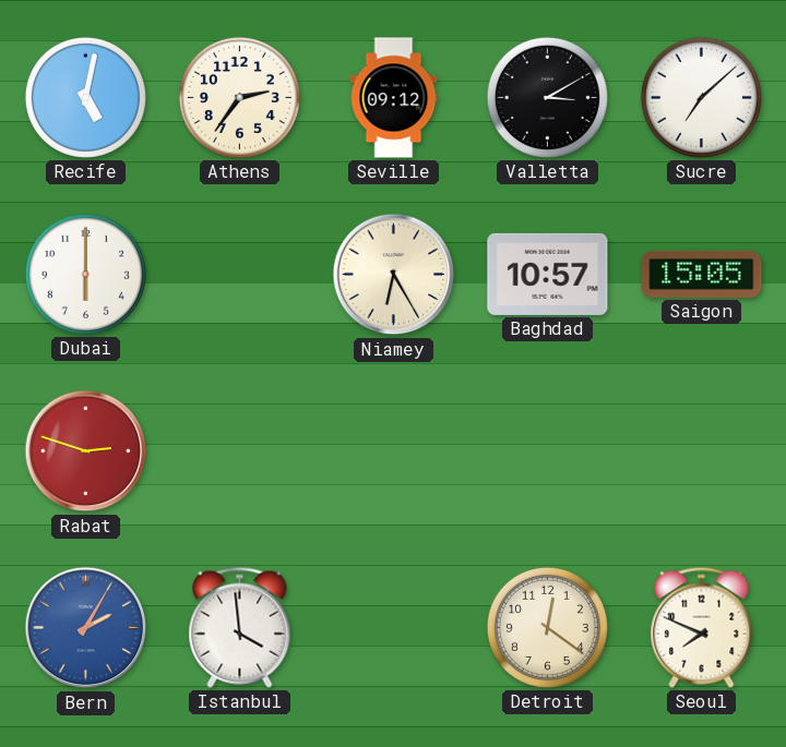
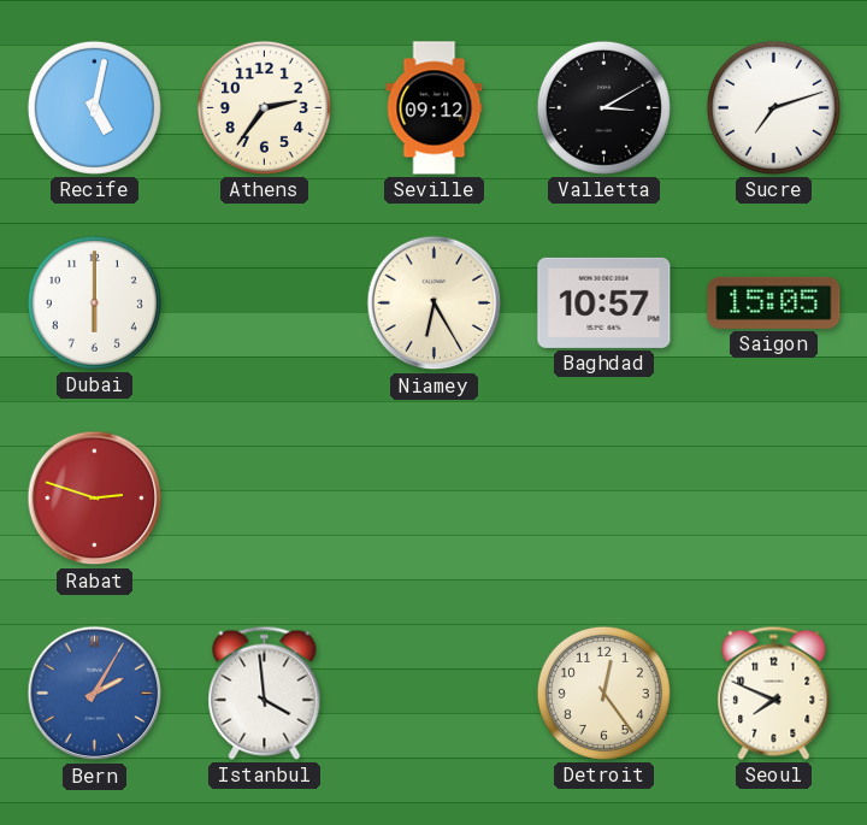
Sucre: 7:08 -> 7:12
Detroit: 12:21 -> 12:24
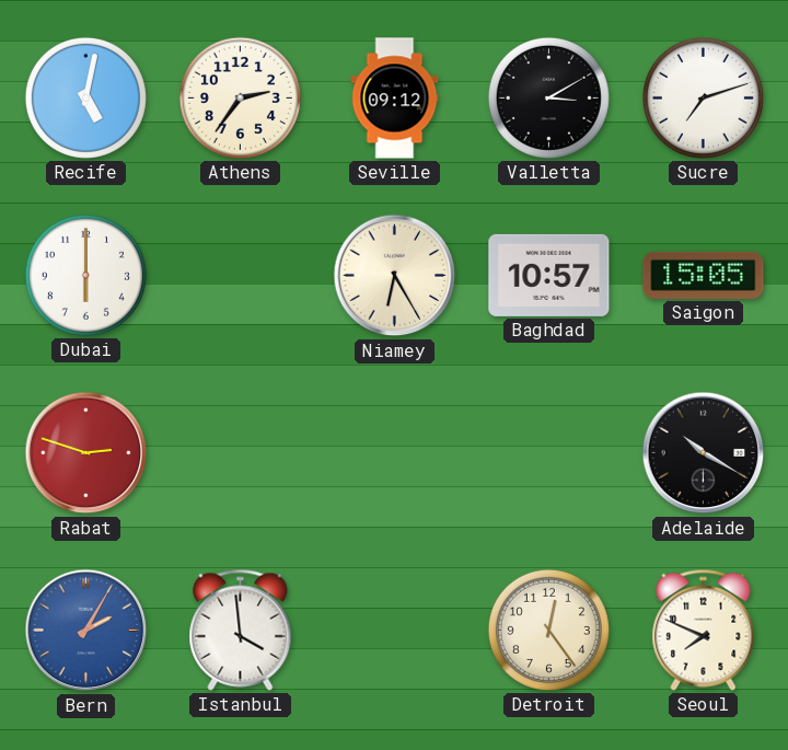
Adelaide: none -> 10:20
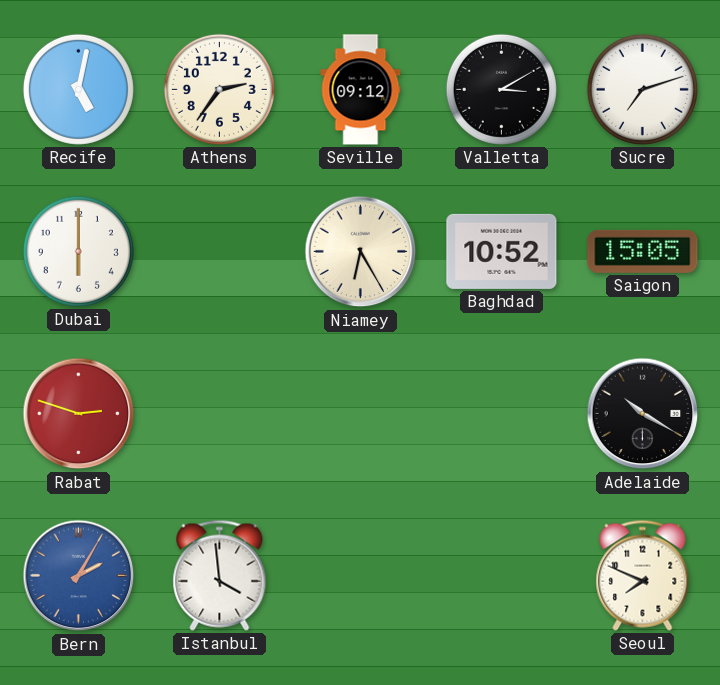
Baghdad: 10:57 -> 10:52
Detroit: 12:24 -> none
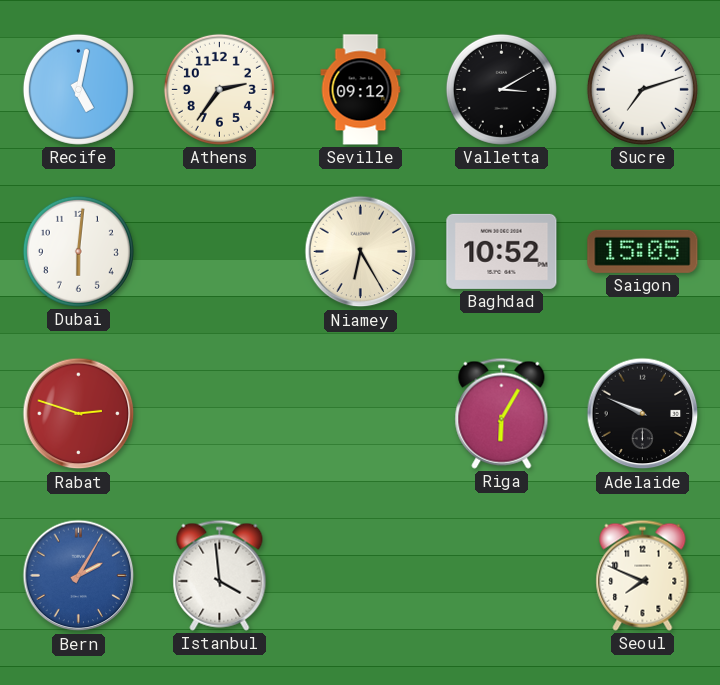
Dubai: 6:00 -> 6:01
Riga: none -> 6:05
Adelaide: 10:20 -> 9:49
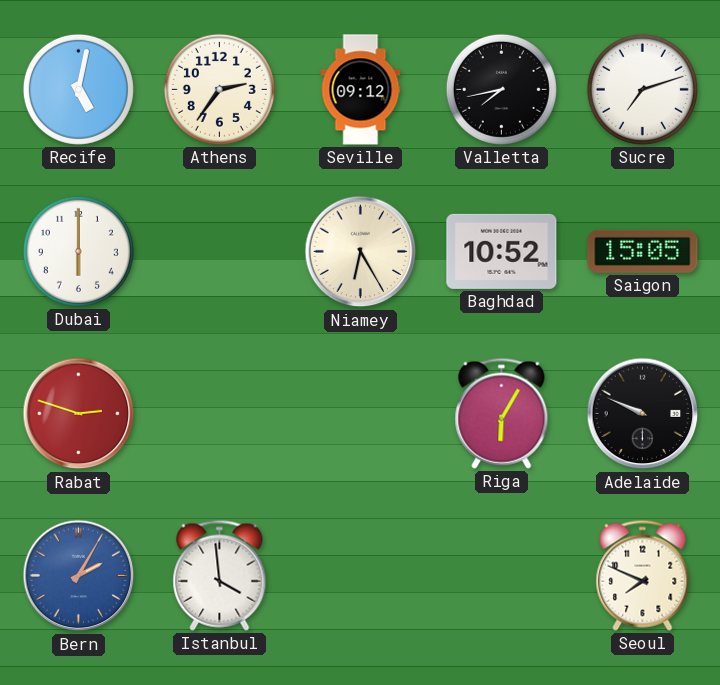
Valletta: 3:10 -> 7:43
Dubai: 6:01 -> 6:00
